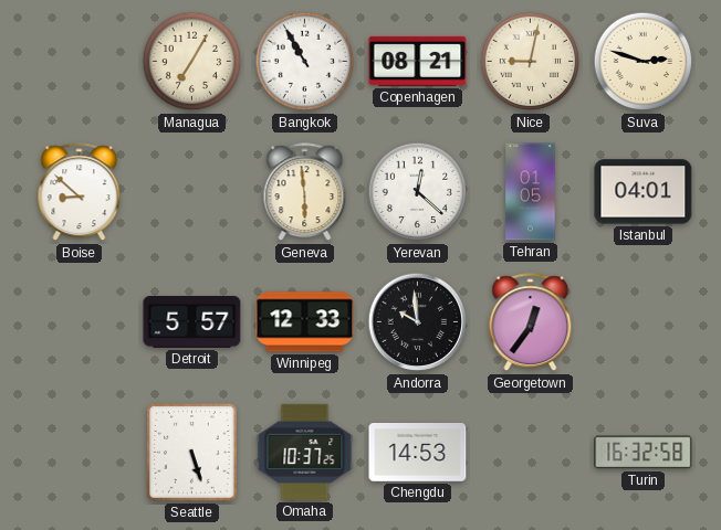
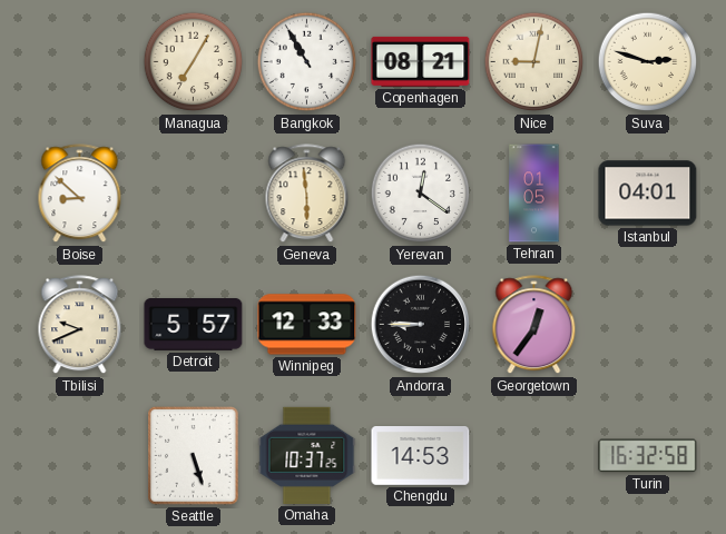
Yerevan: 12:22 -> 12:21
Tbilisi: none -> 9:41
Andorra: 9:59 -> 8:45
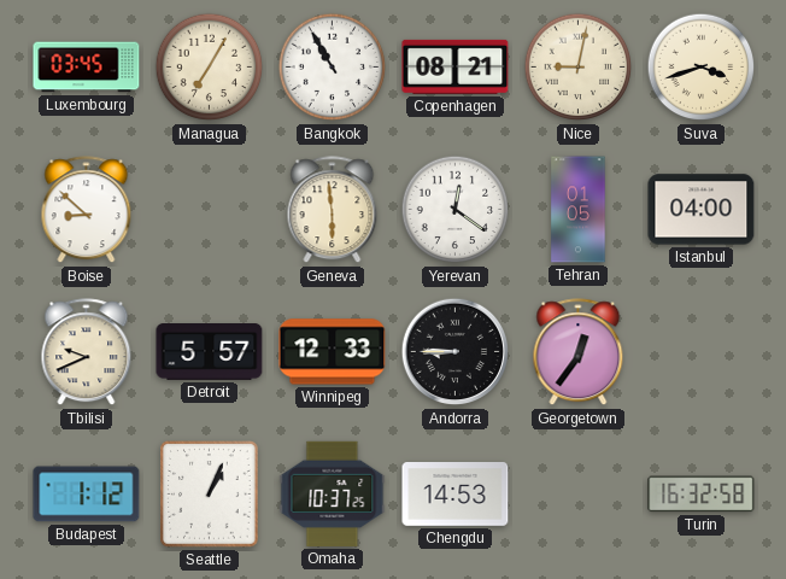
Luxembourg: none -> 03:45
Suva: 2:48 -> 3:42
Istanbul: 04:01 -> 04:00
Budapest: none -> 1:12
Seattle: 5:27 -> 1:04
